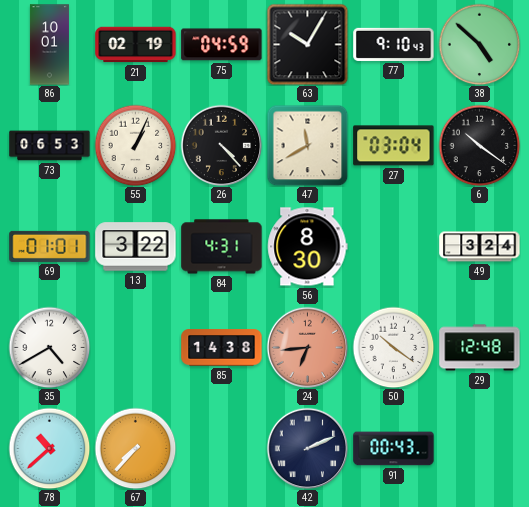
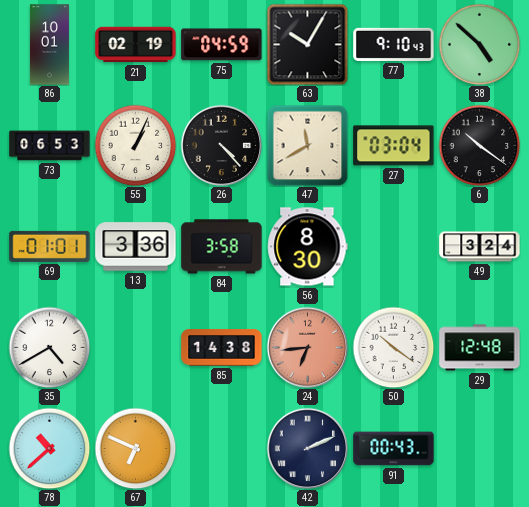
13: 3:22 -> 3:36
84: 4:31 -> 3:58
67: 7:37 -> 6:49
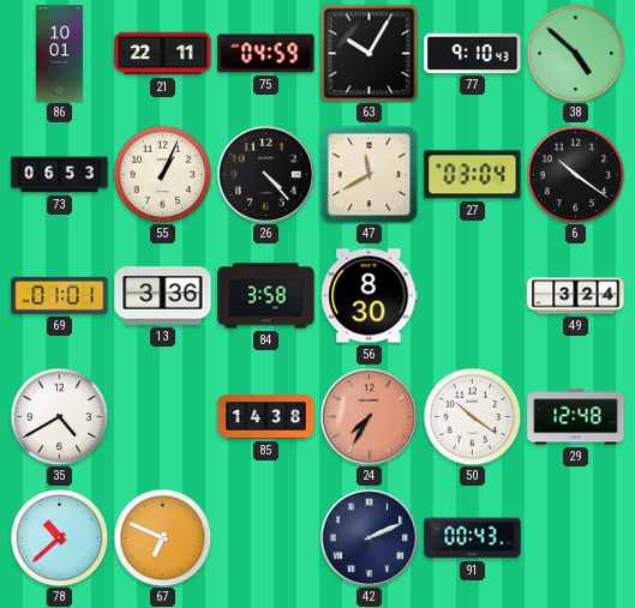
21: 02:19 -> 22:11
24: 6:44 -> 7:35
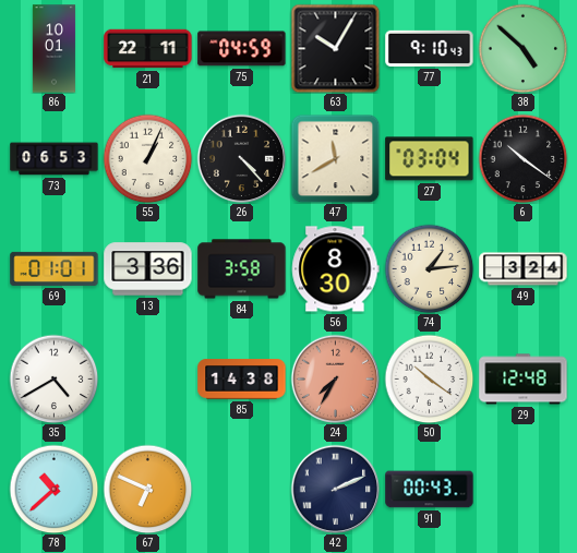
74: none -> 1:14
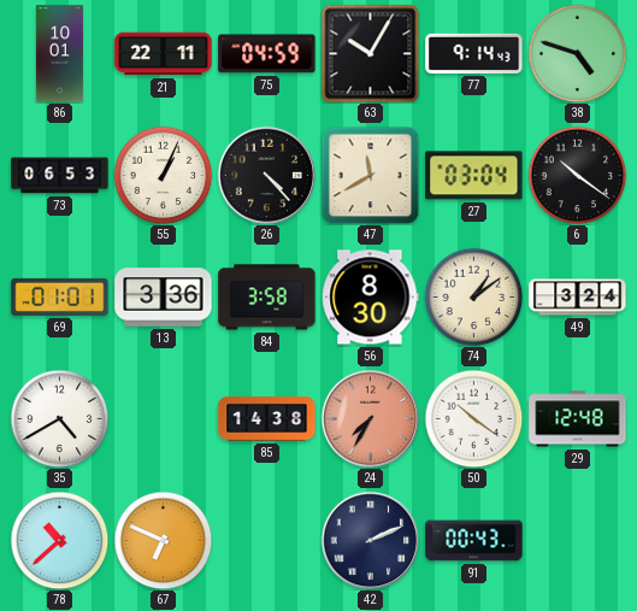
77: 9:10 -> 9:14
38: 4:52 -> 4:48
74: 1:14 -> 1:09
